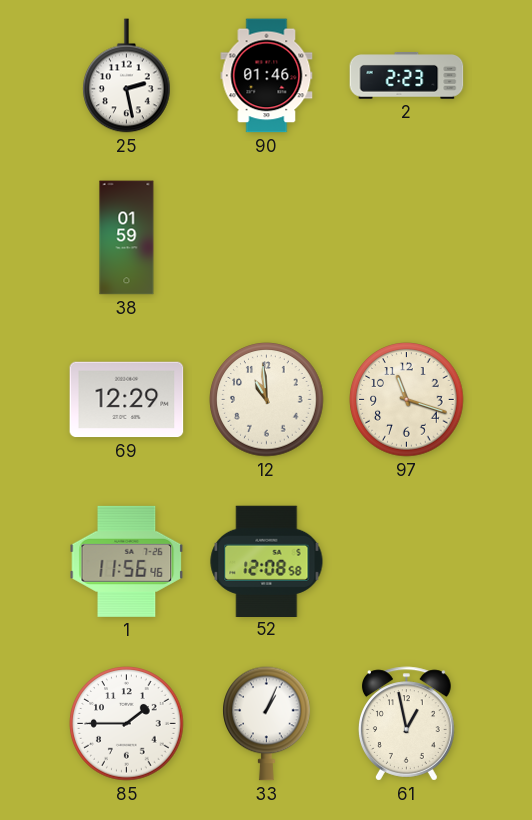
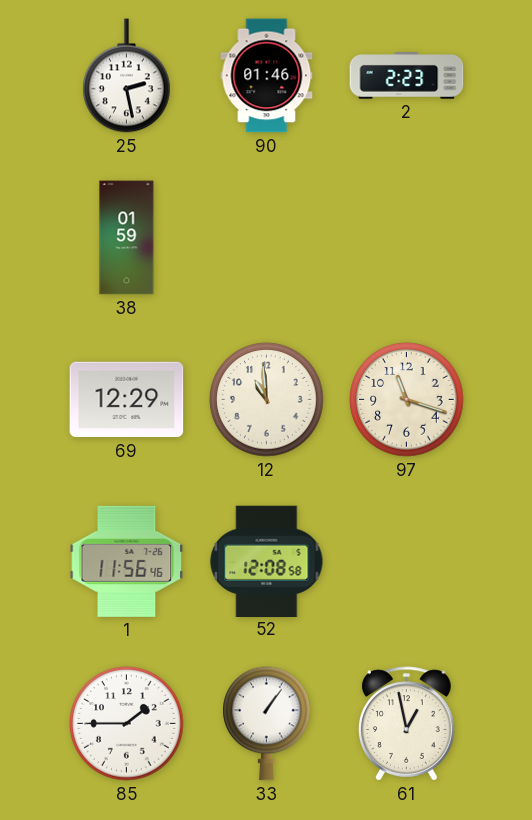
33: 1:04 -> 1:06
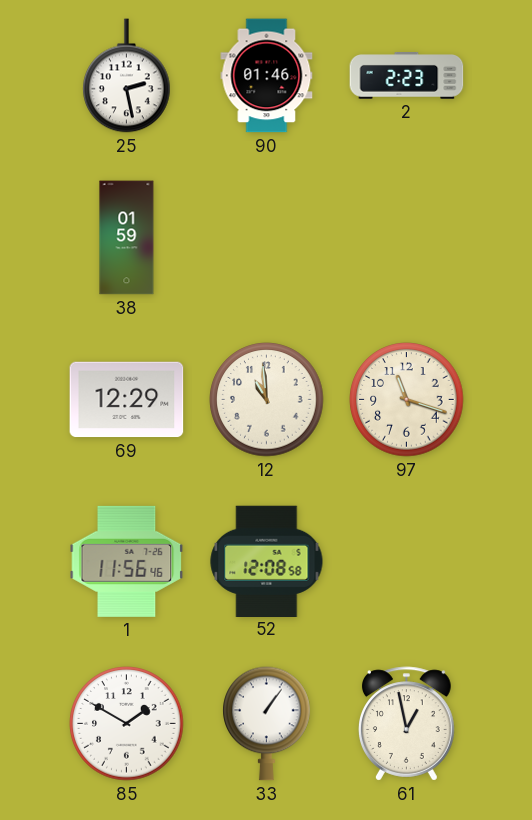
85: 1:45 -> 1:50
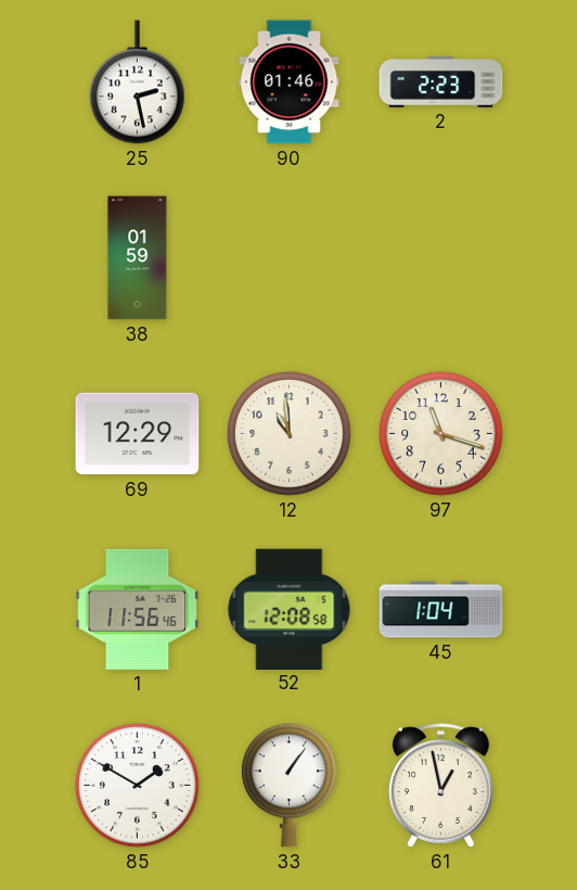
45: none -> 1:04
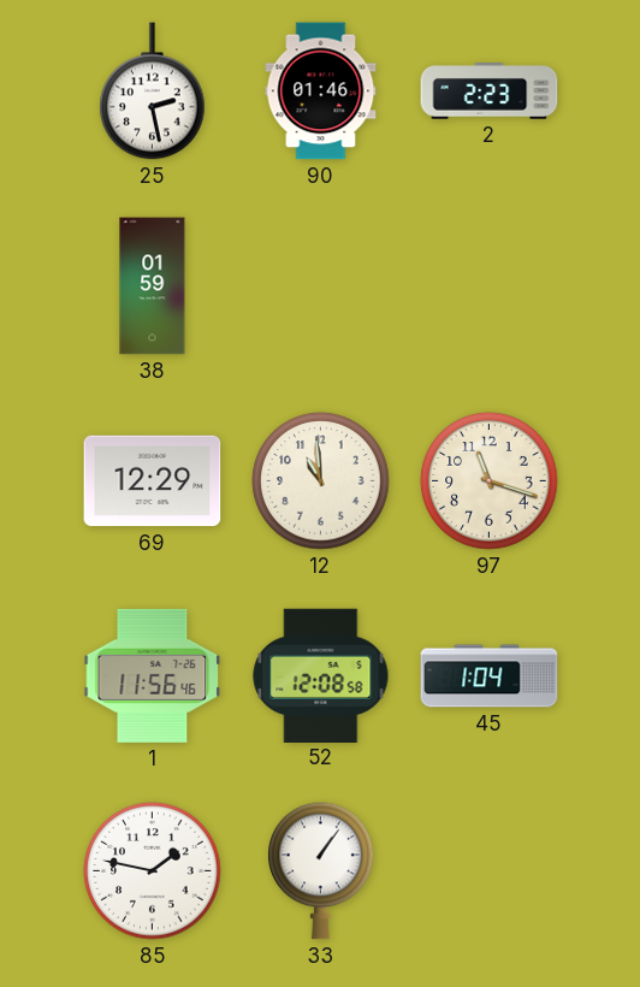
85: 1:50 -> 1:47
61: 12:58 -> none
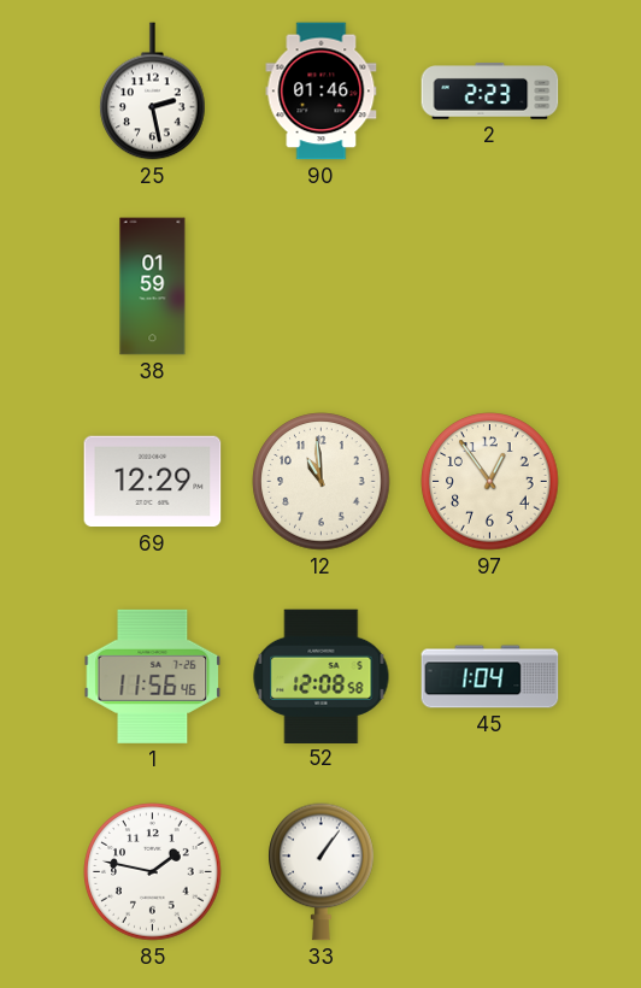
97: 11:18 -> 12:54
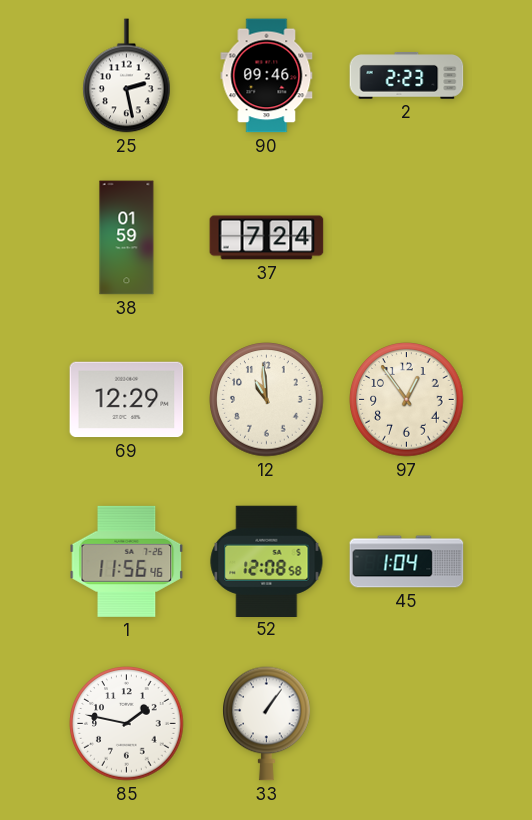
90: 01:46 -> 09:46
37: none -> 7:24
